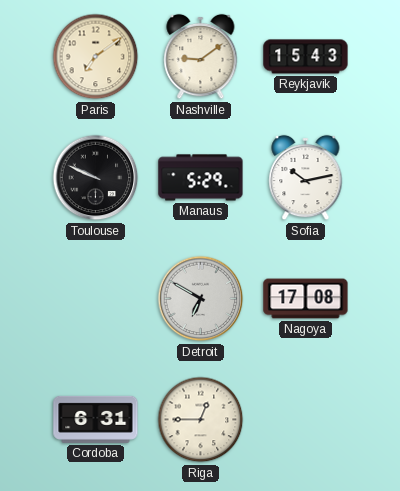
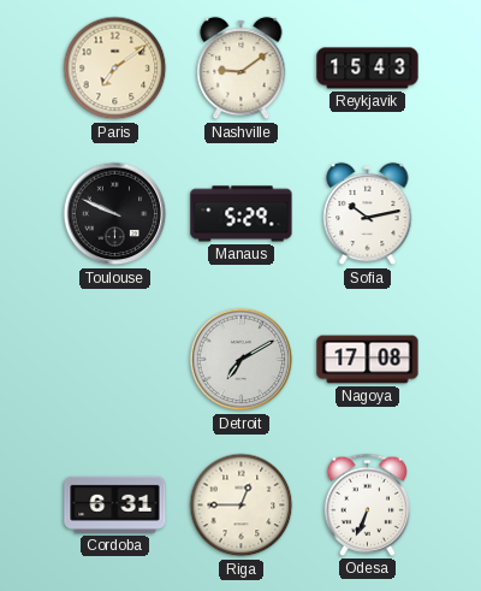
Detroit: 6:50 -> 7:10
Odesa: none -> 6:34
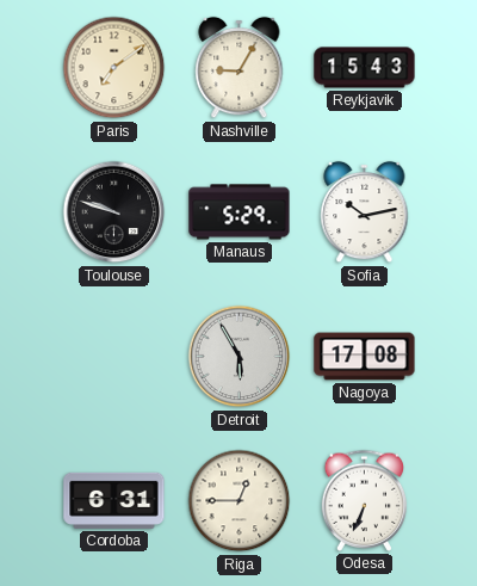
Nashville: 9:09 -> 9:05
Toulouse: 9:49 -> 9:48
Detroit: 7:10 -> 5:55
